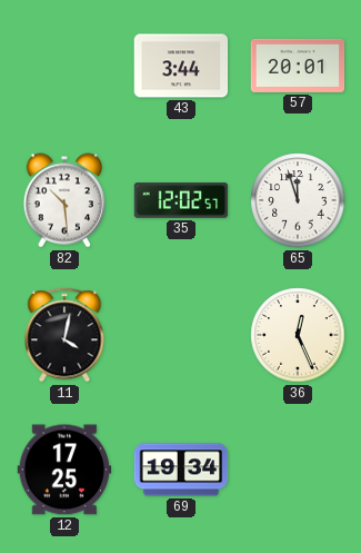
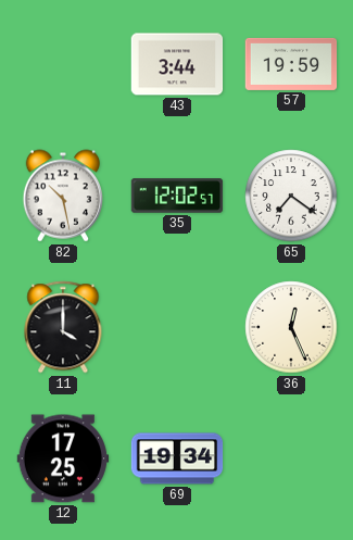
57: 20:01 -> 19:59
82: 10:29 -> 10:28
65: 11:57 -> 7:21
11: 4:02 -> 4:00
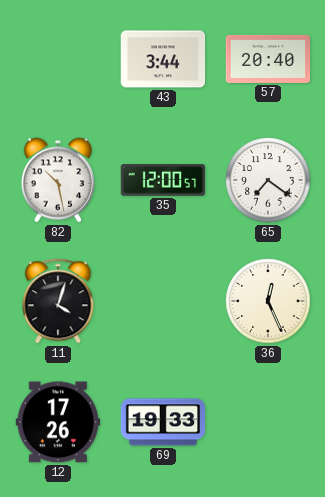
57: 19:59 -> 20:40
35: 12:02 -> 12:00
11: 4:00 -> 4:03
12: 17:25 -> 17:26
69: 19:34 -> 19:33
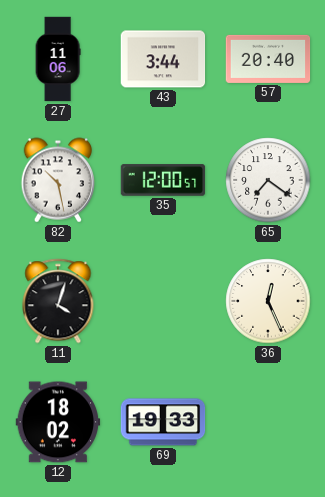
27: none -> 11:06
12: 17:26 -> 18:02
